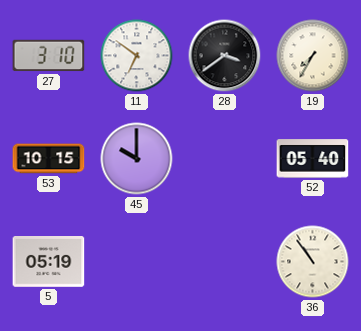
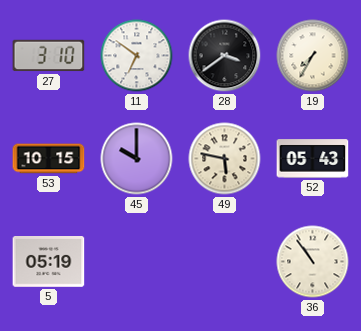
49: none -> 5:47
52: 05:40 -> 05:43
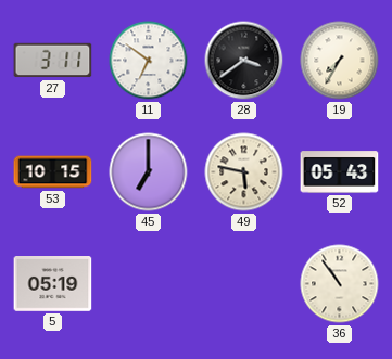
27: 3:10 -> 3:11
45: 10:00 -> 7:00
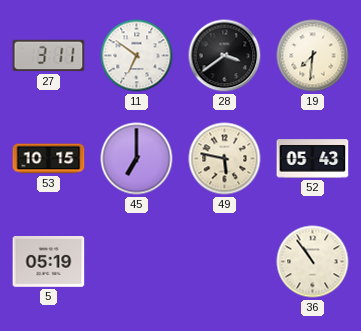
19: 7:35 -> 7:31
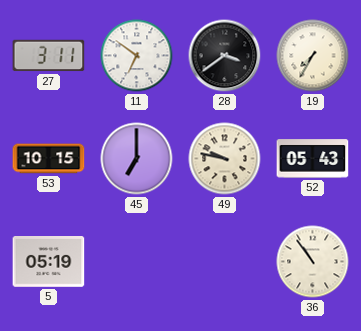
19: 7:31 -> 7:35
49: 5:47 -> 9:47
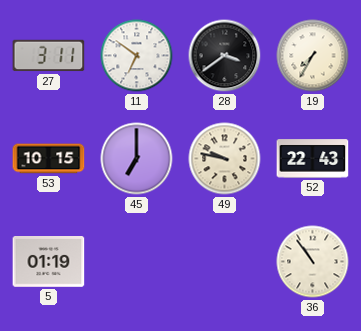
52: 05:43 -> 22:43
5: 05:19 -> 01:19
